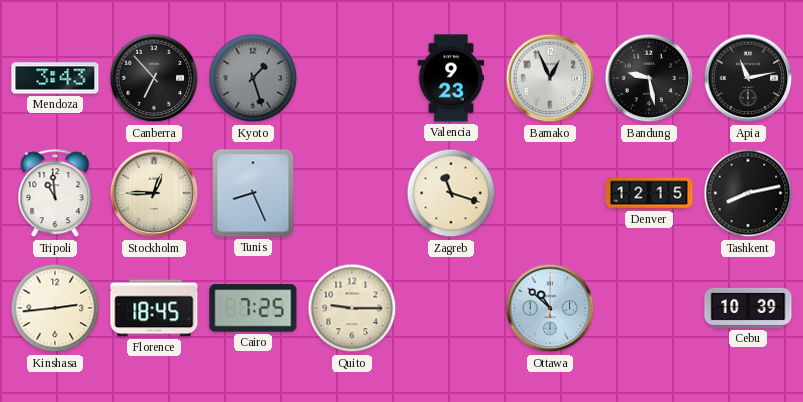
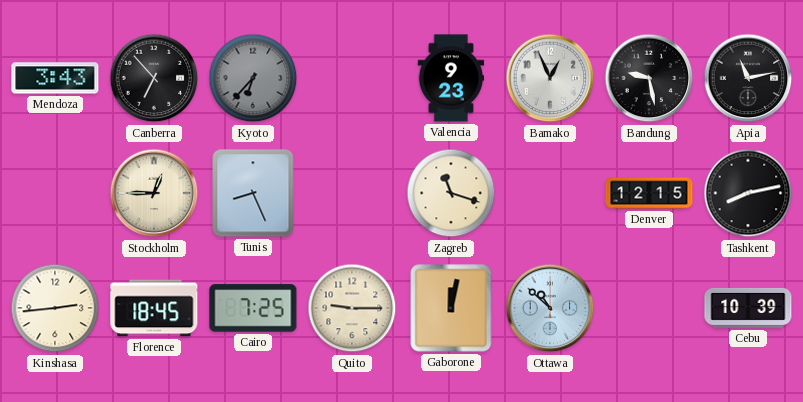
Kyoto: 1:27 -> 6:37
Tripoli: 10:59 -> none
Gaborone: none -> 12:02
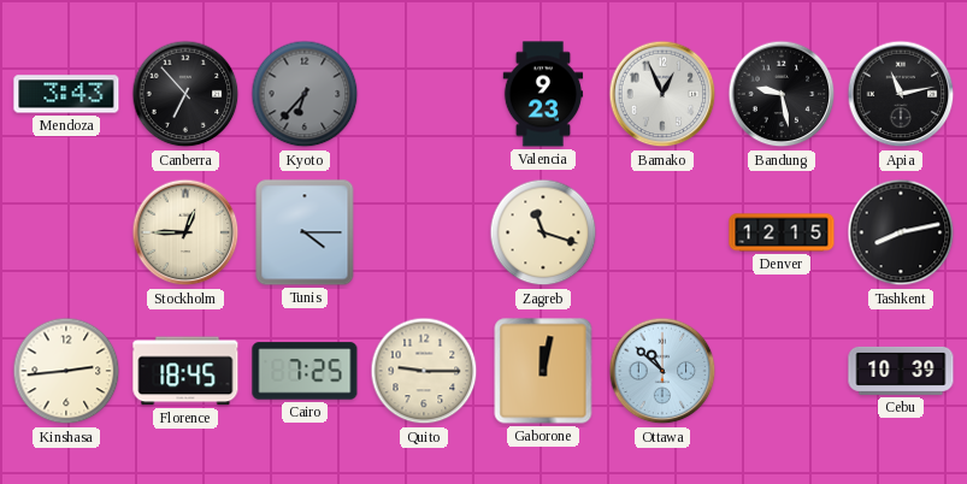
Tunis: 8:26 -> 4:15
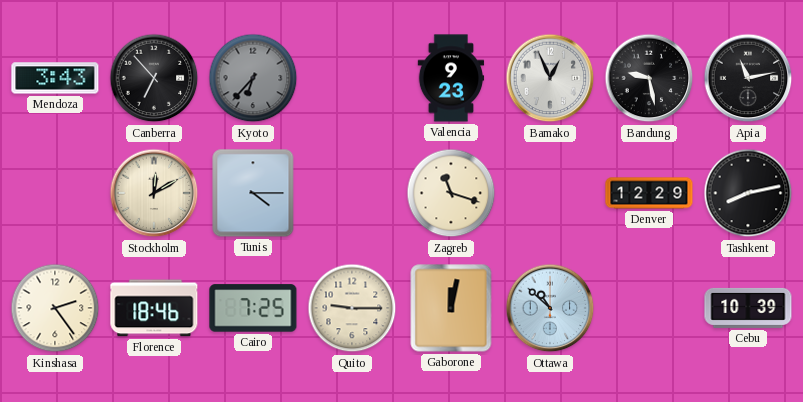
Stockholm: 12:45 -> 12:10
Denver: 12:15 -> 12:29
Kinshasa: 2:44 -> 2:24
Florence: 18:45 -> 18:46
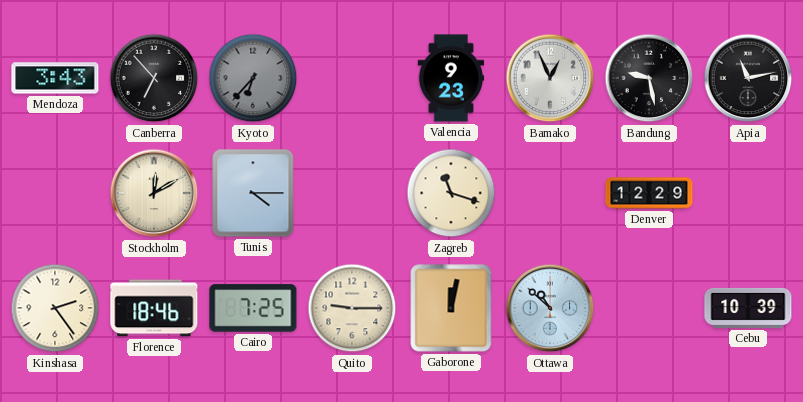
Tashkent: 8:13 -> none
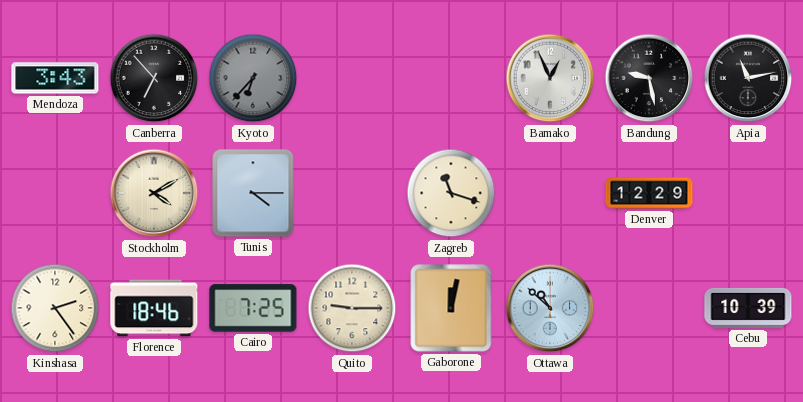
Valencia: 9:23 -> none
Stockholm: 12:10 -> 4:10
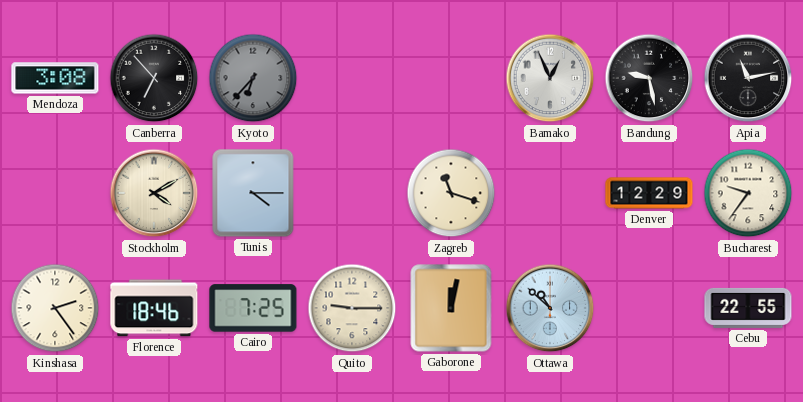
Mendoza: 3:43 -> 3:08
Bucharest: none -> 9:36
Cebu: 10:39 -> 22:55
